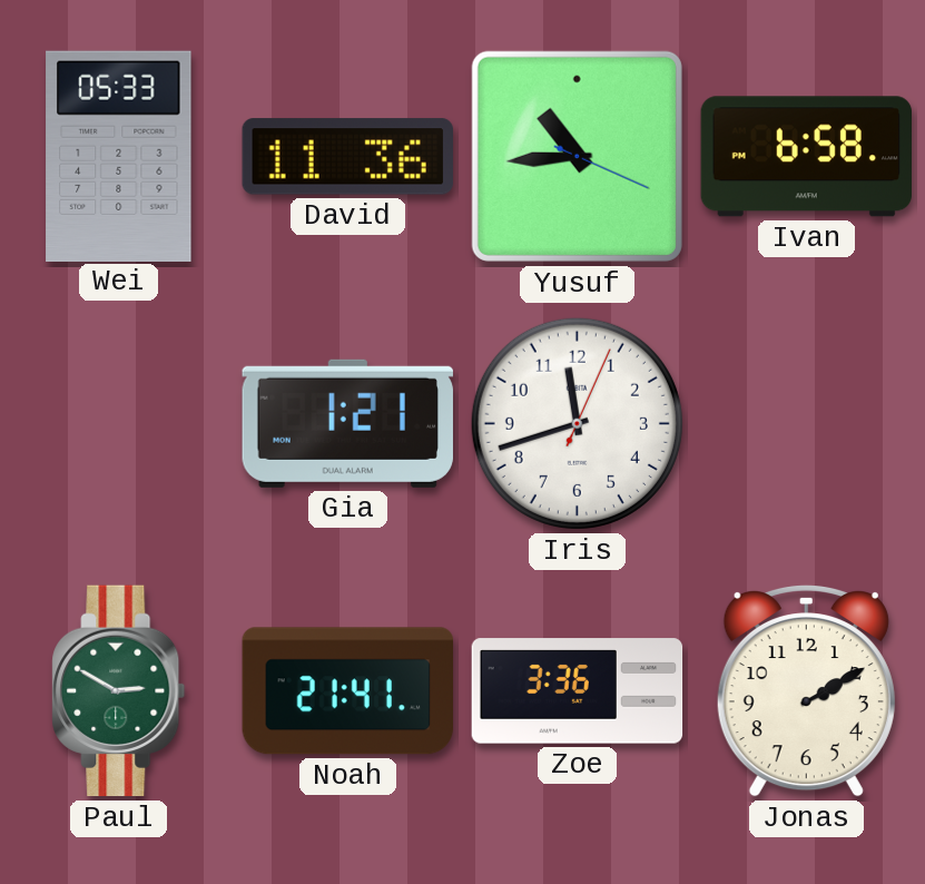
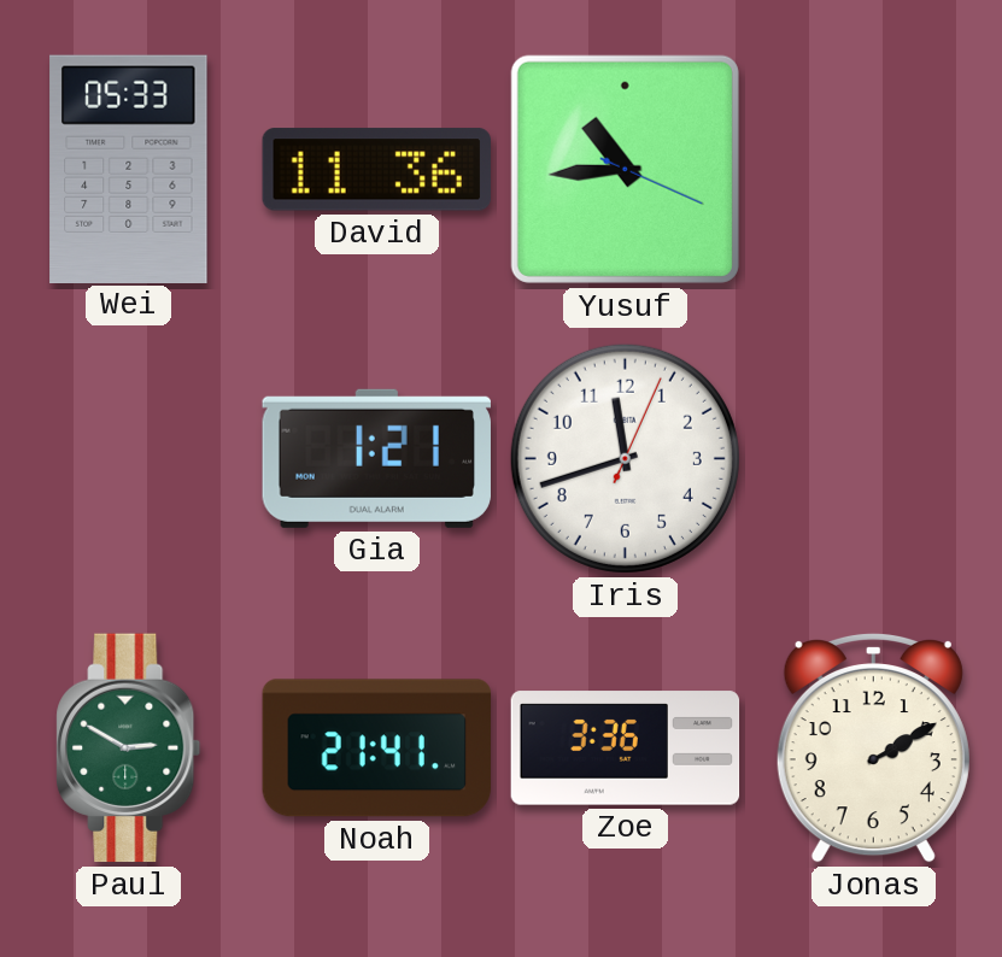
Ivan: 6:58 -> none
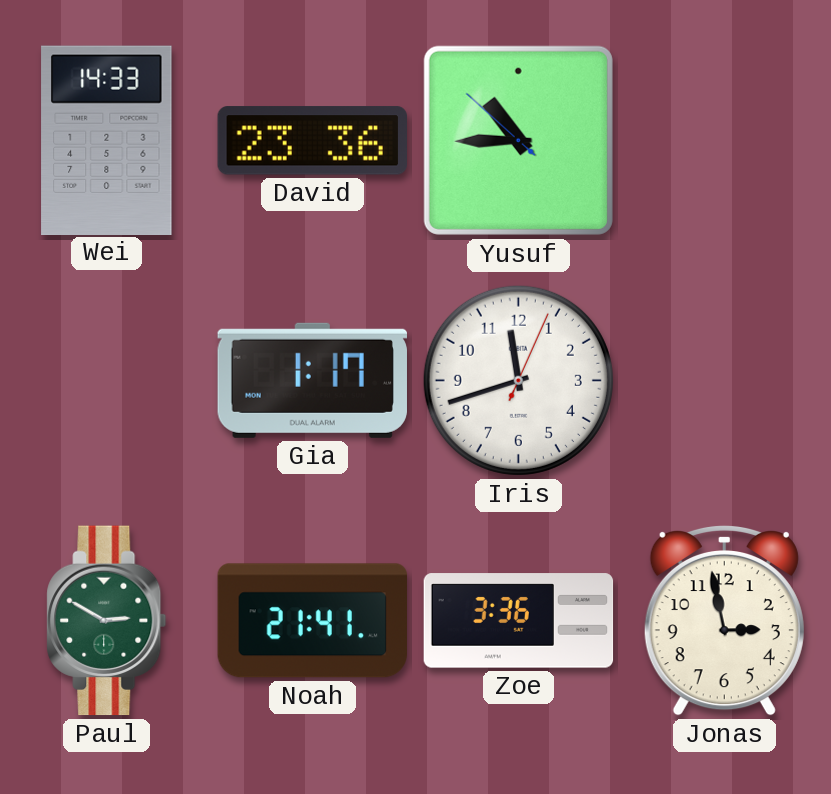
Wei: 05:33 -> 14:33
David: 11:36 -> 23:36
Yusuf: 10:44:19 -> 10:44:52
Gia: 1:21 -> 1:17
Jonas: 2:10 -> 2:58
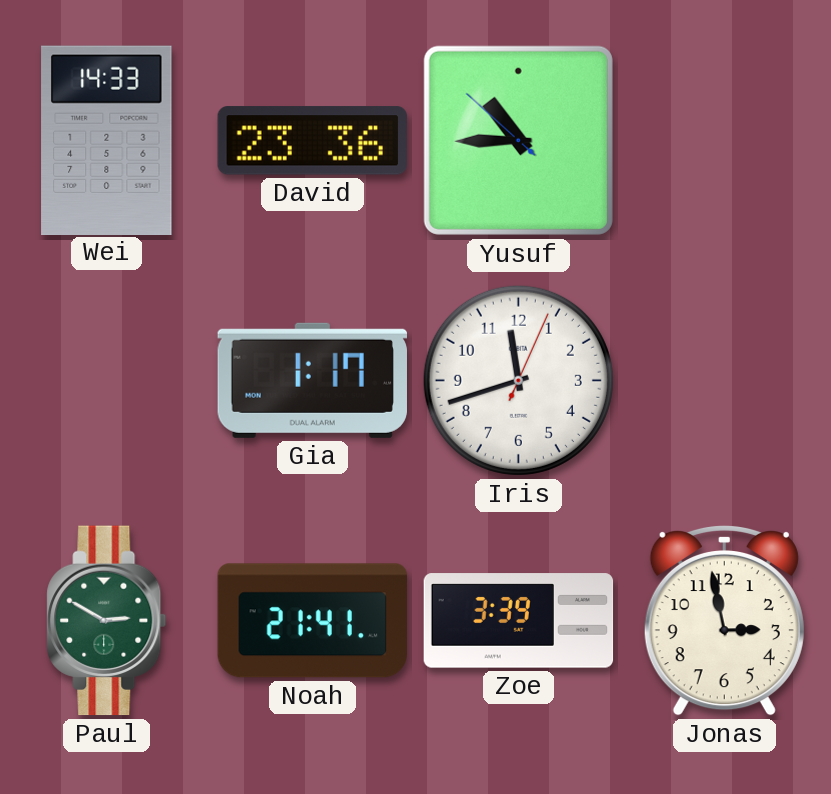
Zoe: 3:36 -> 3:39
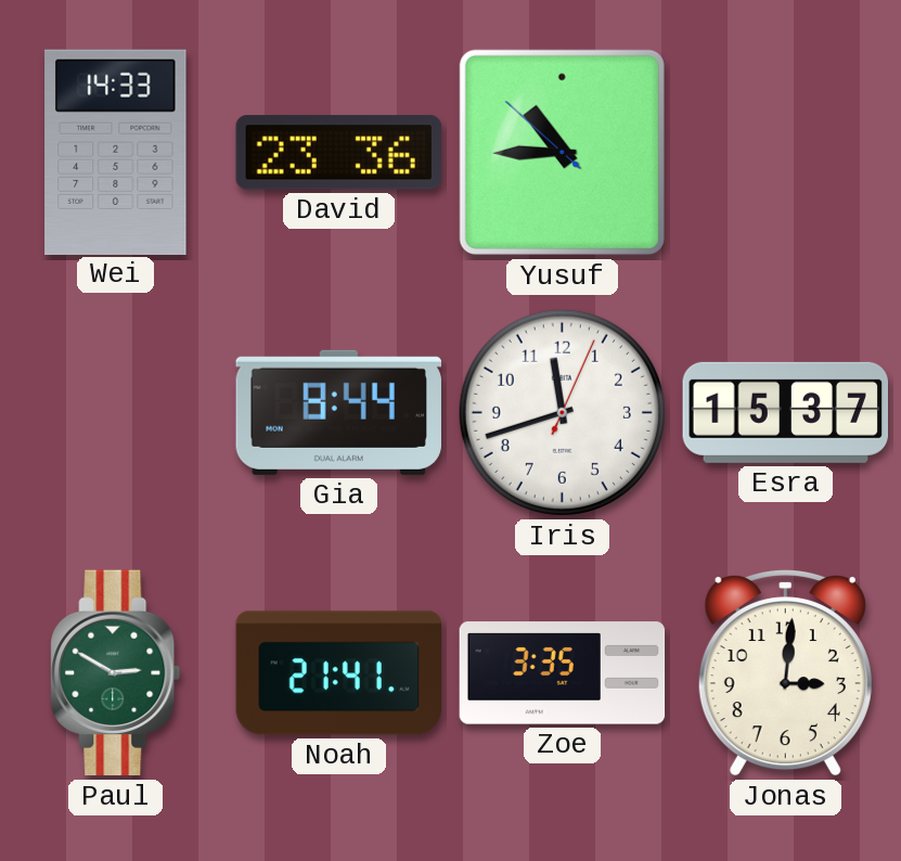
Gia: 1:17 -> 8:44
Esra: none -> 15:37
Zoe: 3:39 -> 3:35
Jonas: 2:58 -> 3:01
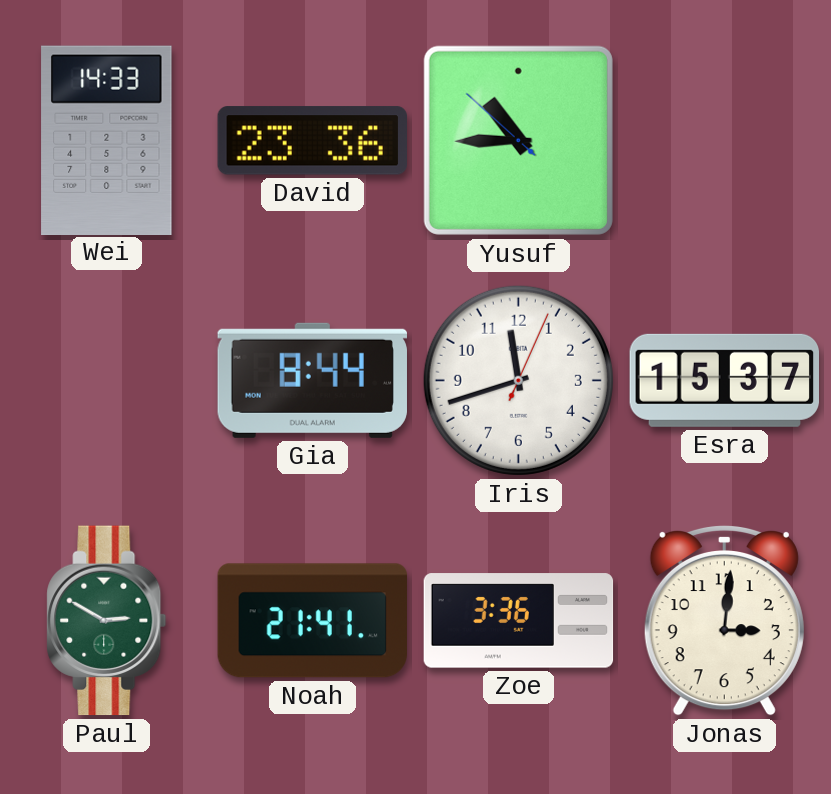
Zoe: 3:35 -> 3:36
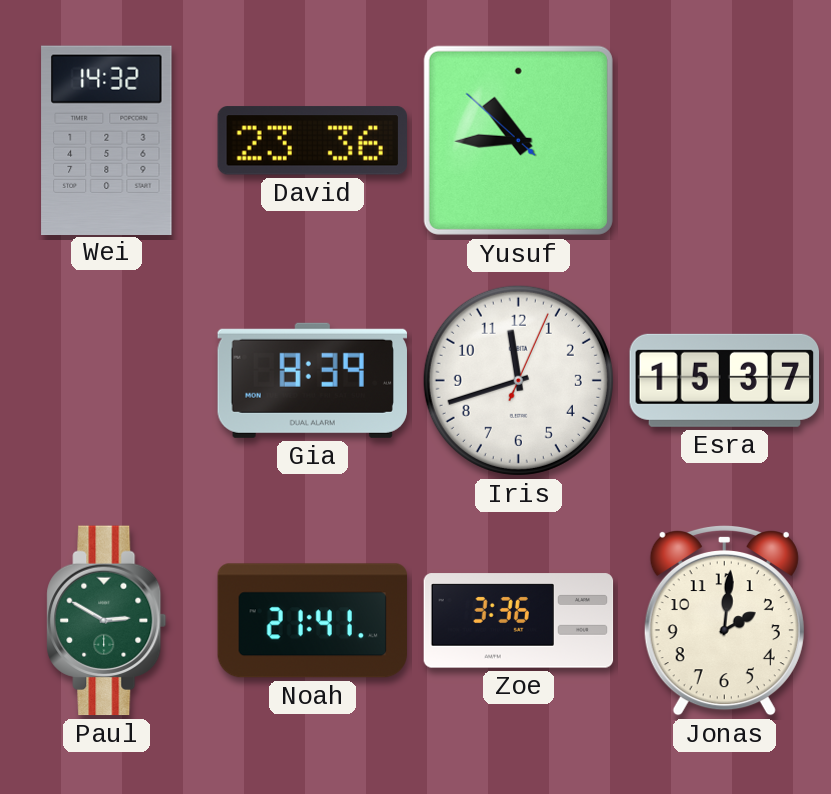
Wei: 14:33 -> 14:32
Gia: 8:44 -> 8:39
Jonas: 3:01 -> 2:01
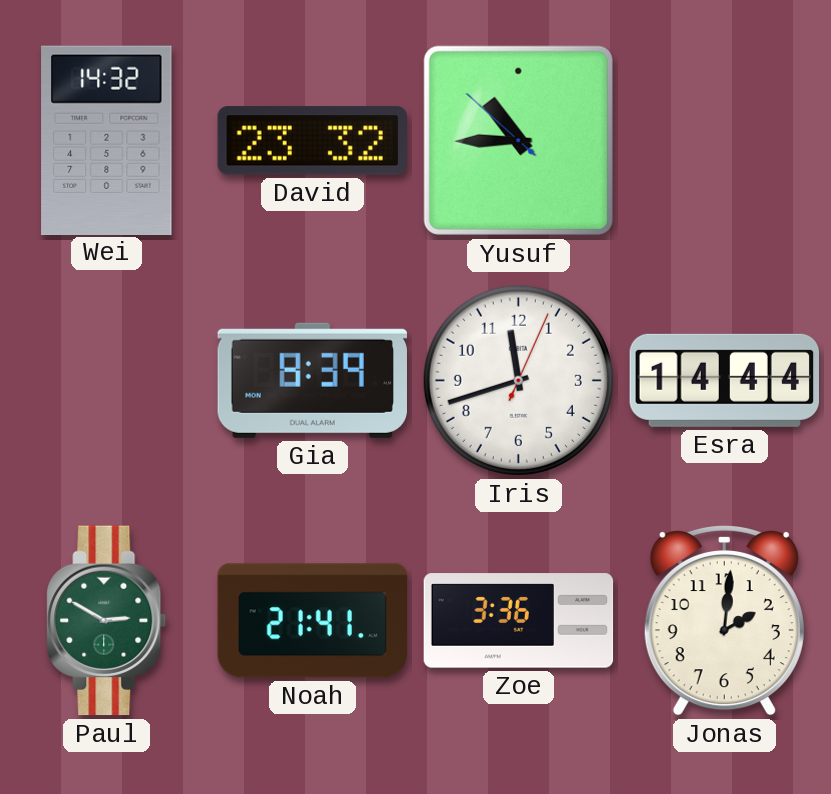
David: 23:36 -> 23:32
Esra: 15:37 -> 14:44
